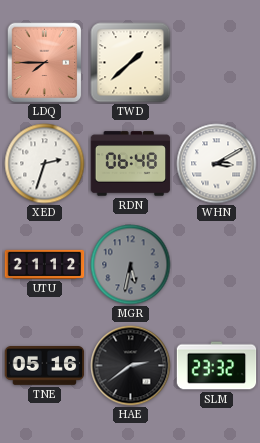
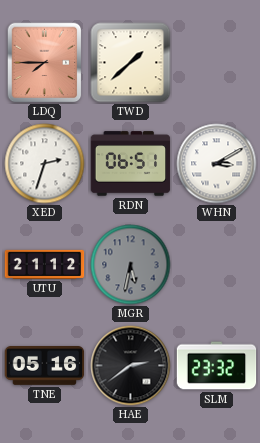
RDN: 06:48 -> 06:51
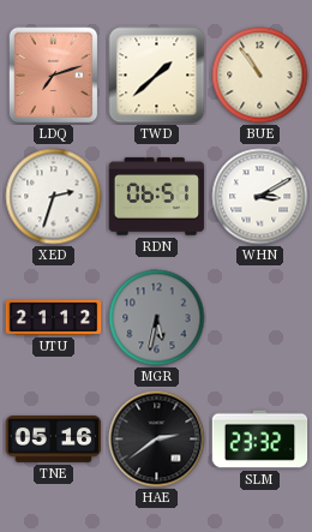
LDQ: 7:45 -> 7:12
BUE: none -> 10:54
